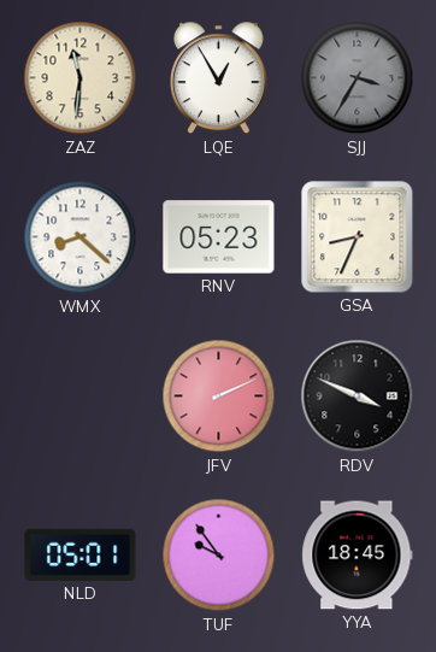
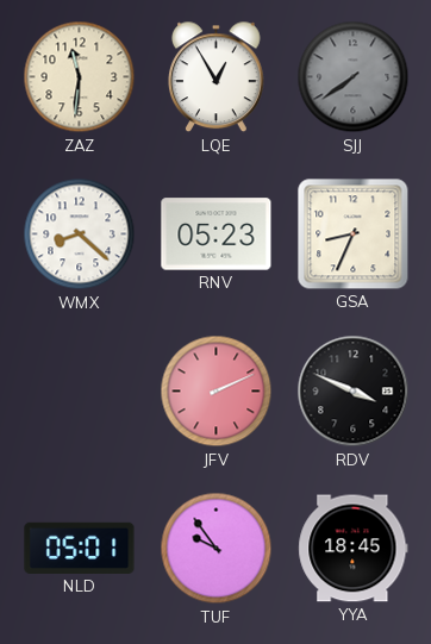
SJJ: 3:35 -> 7:39
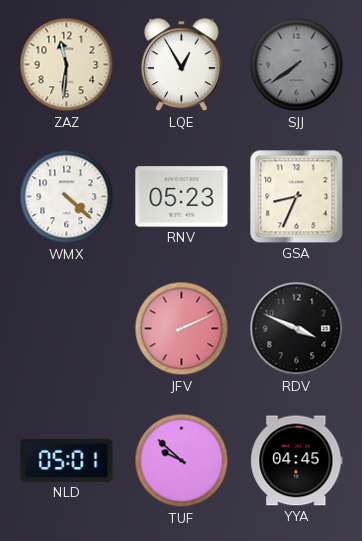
WMX: 8:22 -> 4:22
TUF: 9:54 -> 9:52
YYA: 18:45 -> 04:45
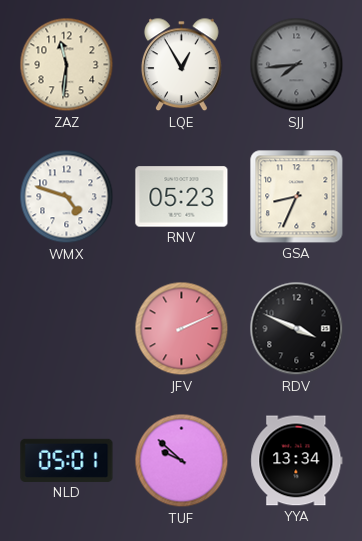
SJJ: 7:39 -> 7:44
WMX: 4:22 -> 4:48
YYA: 04:45 -> 13:34
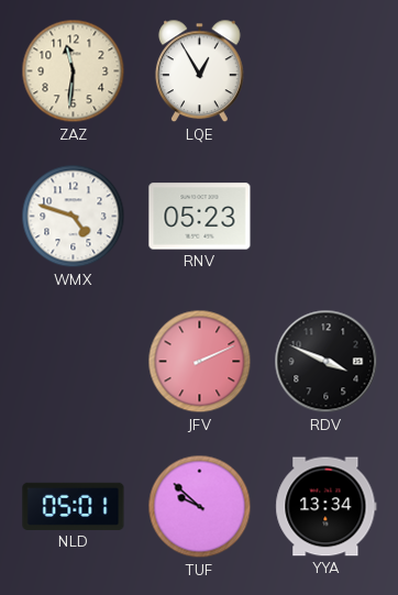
SJJ: 7:44 -> none
GSA: 8:34 -> none
